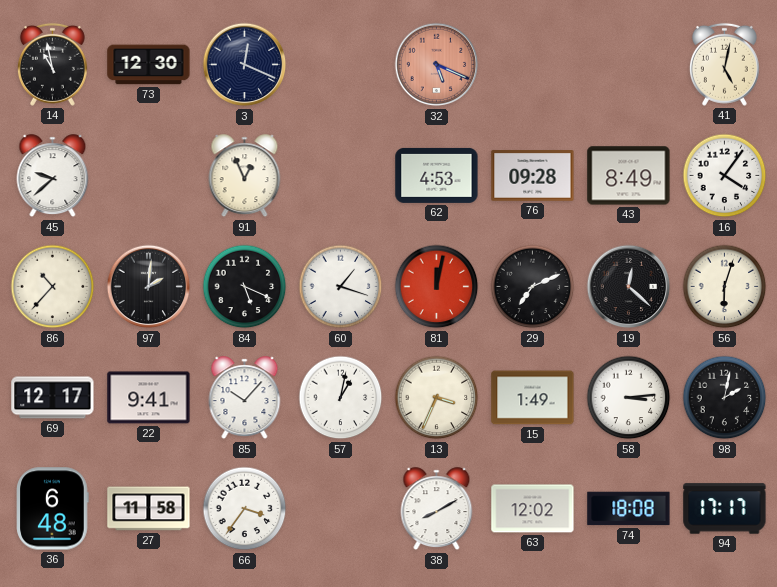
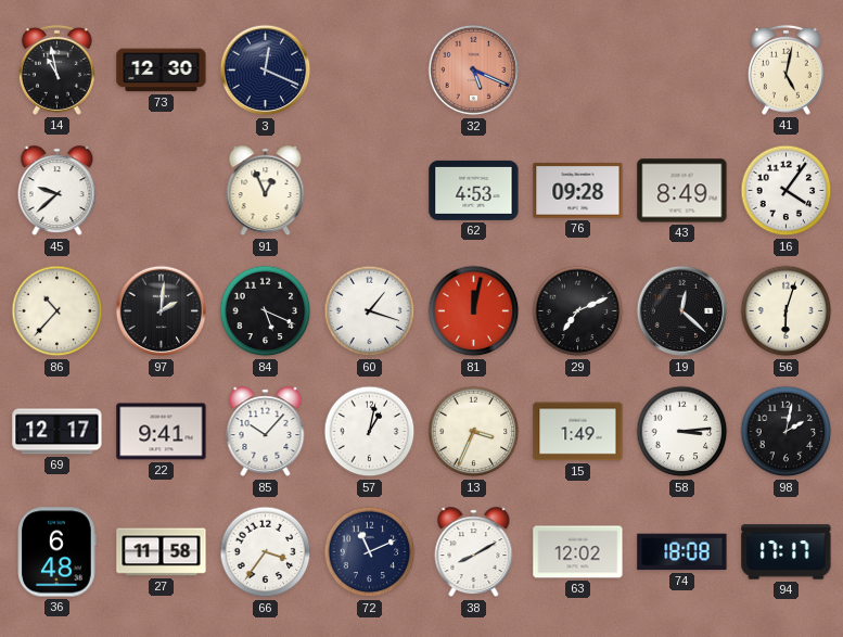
72: none -> 11:11
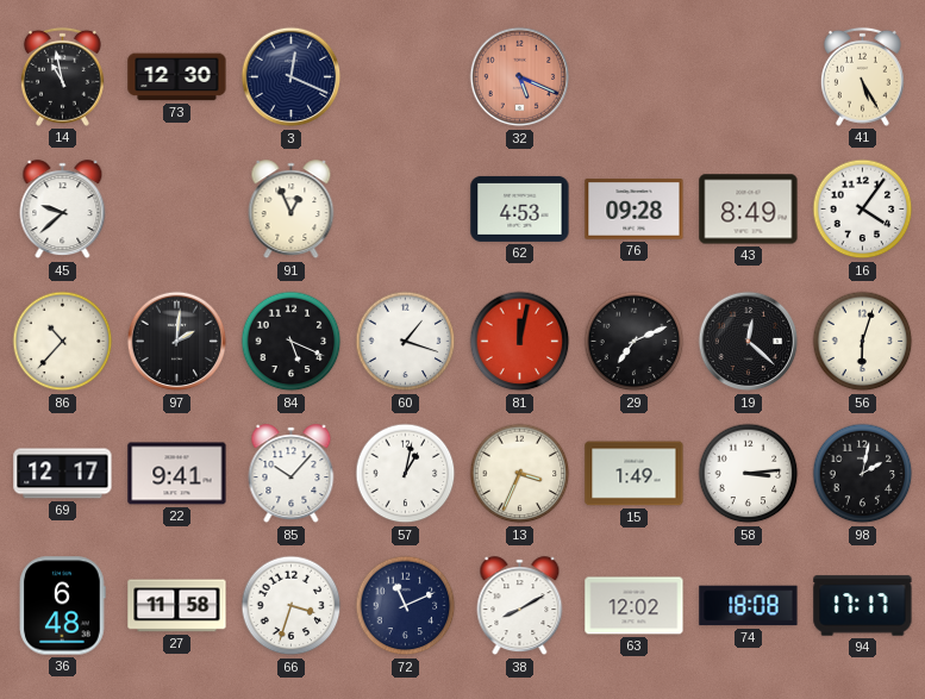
41: 5:02 -> 5:25
66: 3:36 -> 3:33
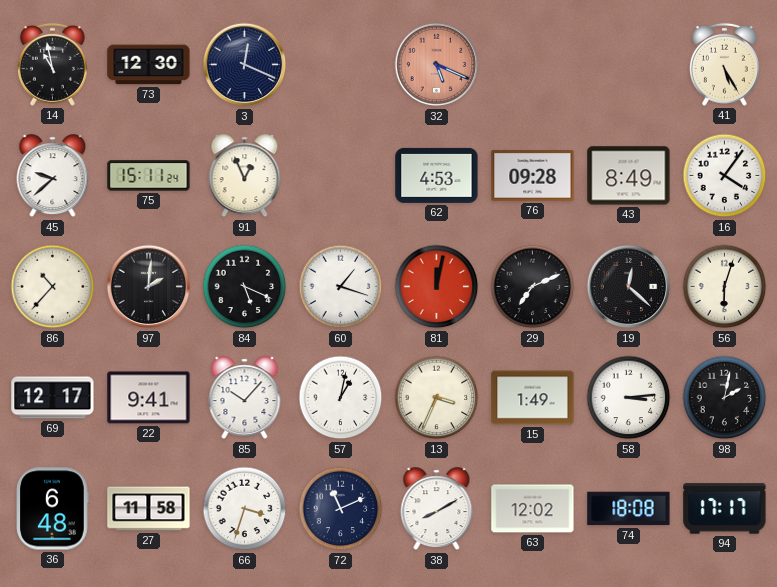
75: none -> 15:11
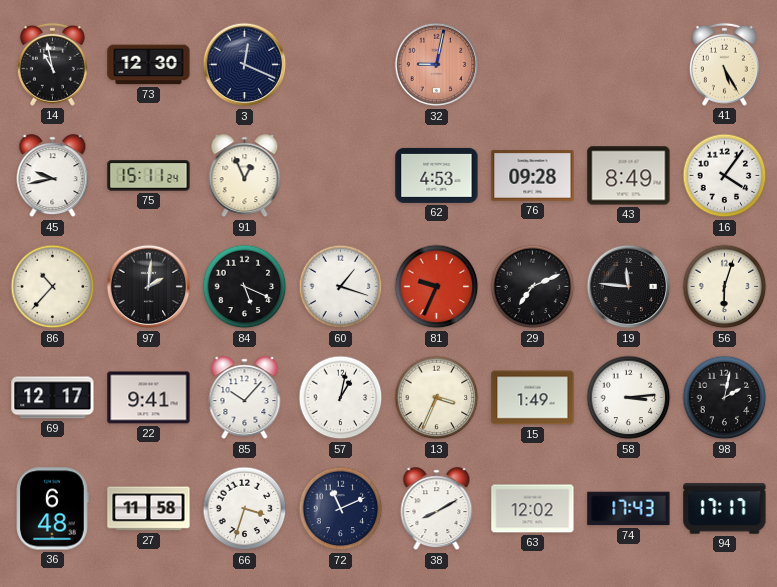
32: 5:19 -> 9:02
45: 9:38 -> 9:43
81: 12:02 -> 9:34
19: 12:22 -> 11:46
74: 18:08 -> 17:43
